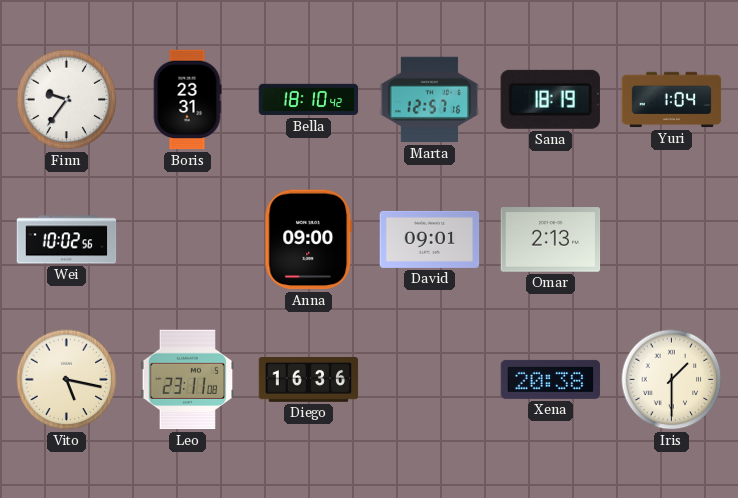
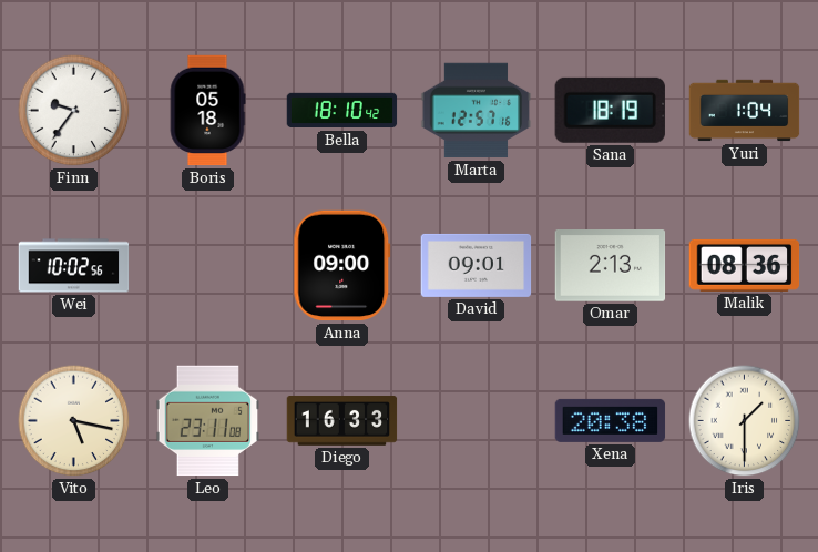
Boris: 23:31 -> 05:18
Malik: none -> 08:36
Diego: 16:36 -> 16:33
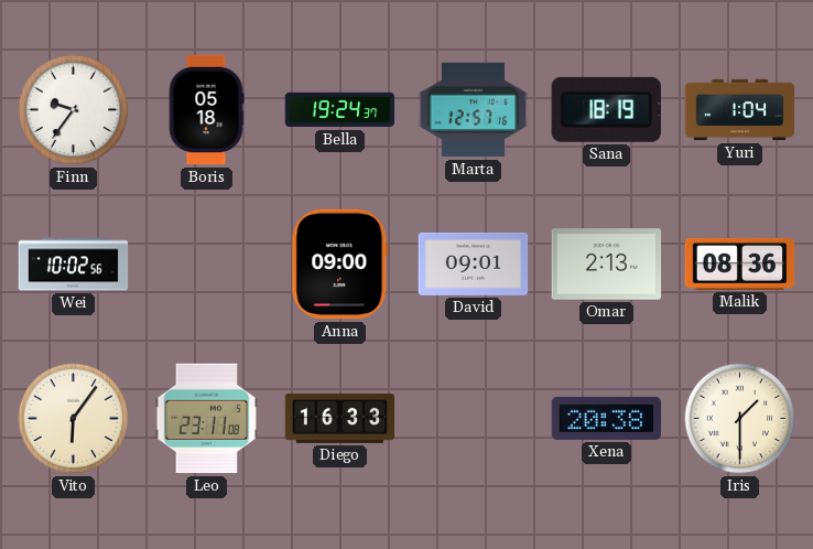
Bella: 18:10 -> 19:24
Vito: 5:17 -> 6:06
